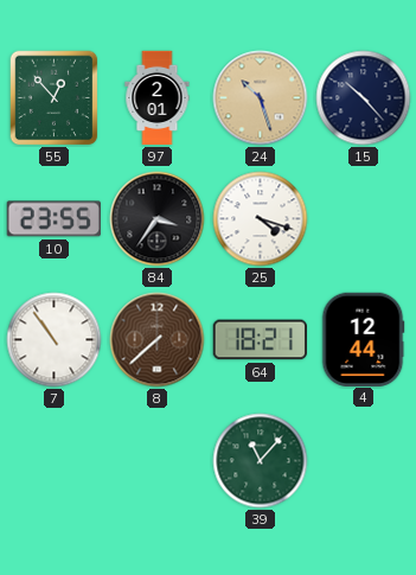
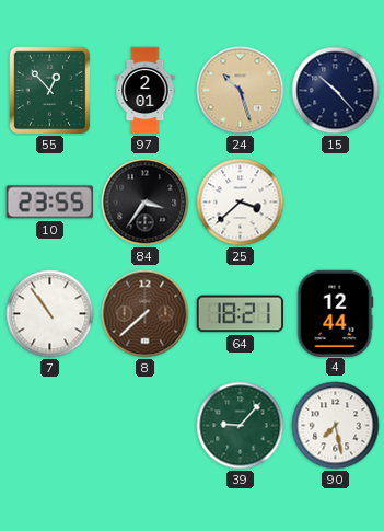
25: 4:18 -> 3:38
39: 11:07 -> 9:07
90: none -> 7:28
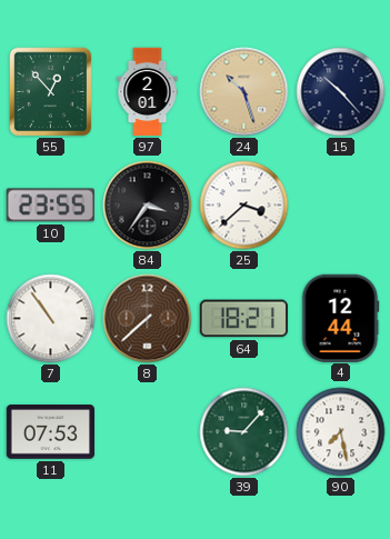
11: none -> 07:53
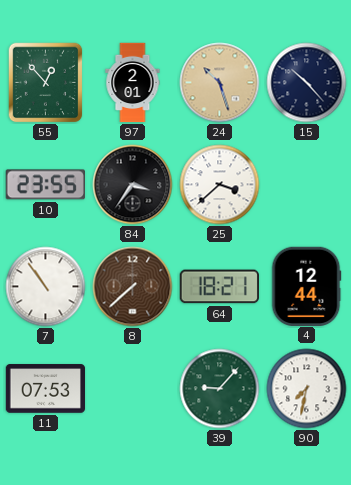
90: 7:28 -> 7:32
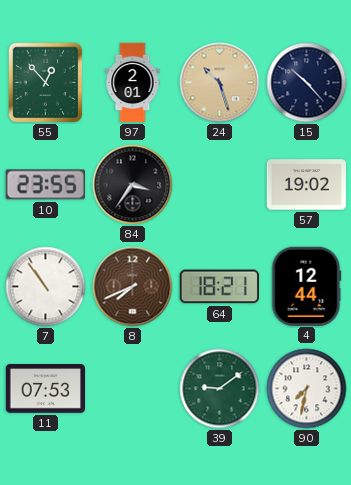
25: 3:38 -> none
57: none -> 19:02
8: 7:38 -> 7:41
39: 9:07 -> 9:09
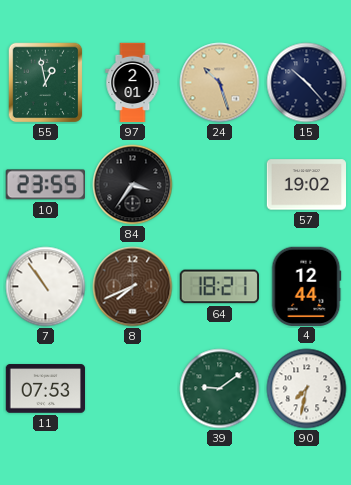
55: 12:53 -> 12:58
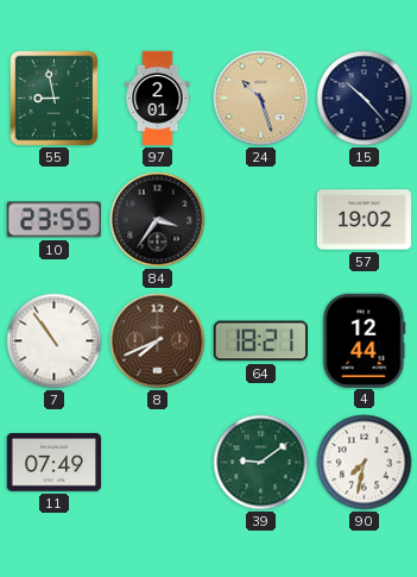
55: 12:58 -> 8:58
11: 07:53 -> 07:49
